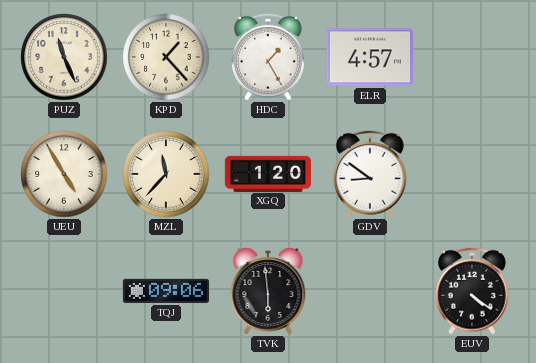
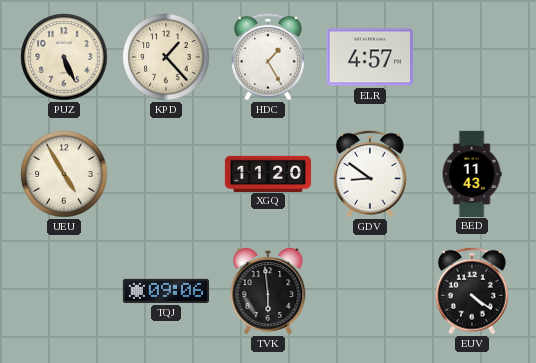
PUZ: 11:26 -> 5:26
MZL: 11:37 -> none
XGQ: 1:20 -> 11:20
BED: none -> 11:43
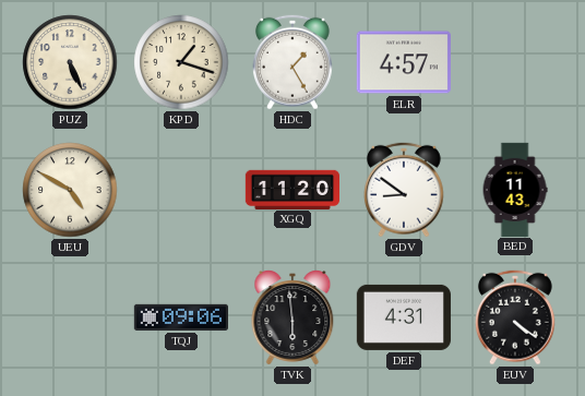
KPD: 1:23 -> 1:18
UEU: 4:55 -> 4:50
DEF: none -> 4:31
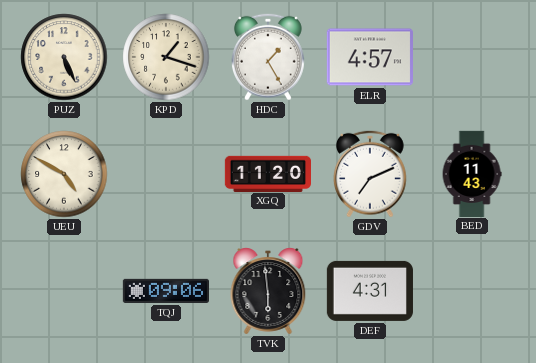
GDV: 8:51 -> 7:11
EUV: 4:21 -> none
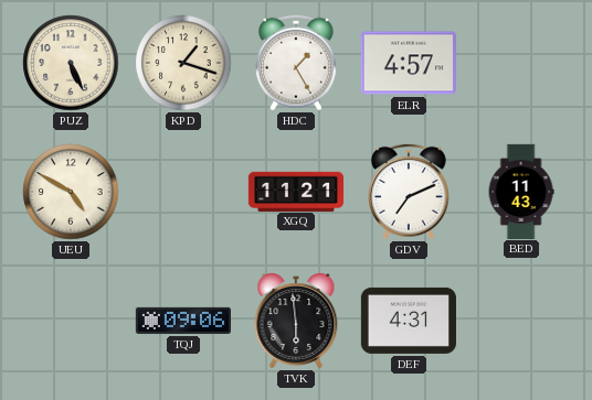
XGQ: 11:20 -> 11:21
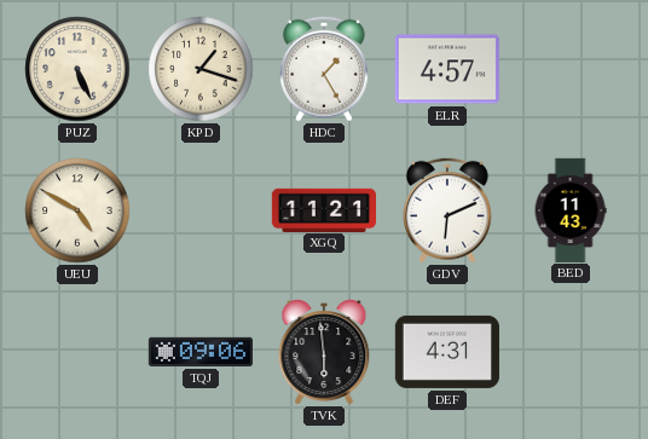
GDV: 7:11 -> 6:11
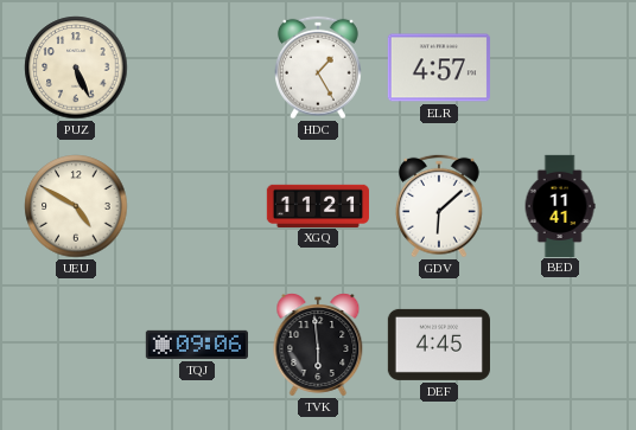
KPD: 1:18 -> none
GDV: 6:11 -> 6:08
BED: 11:43 -> 11:41
DEF: 4:31 -> 4:45
